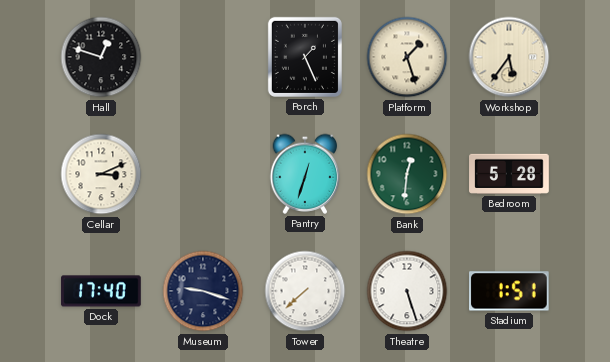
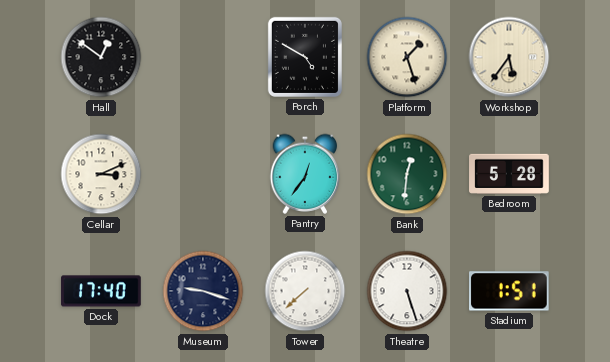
Hall: 12:48 -> 12:51
Porch: 1:26 -> 4:50
Pantry: 12:33 -> 12:36
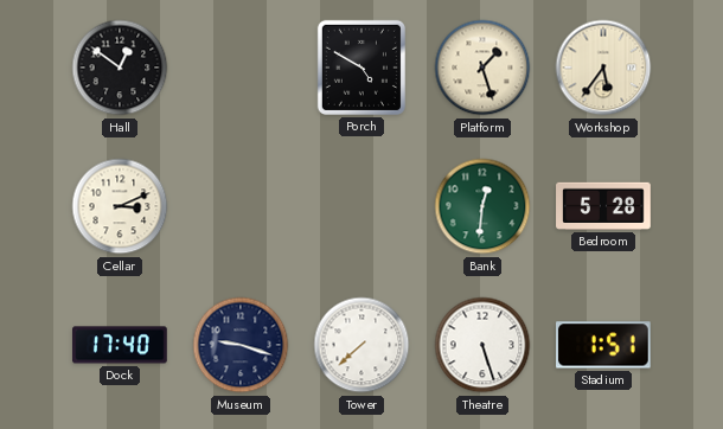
Pantry: 12:36 -> none
